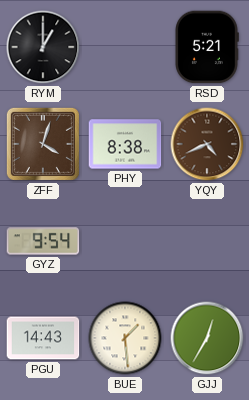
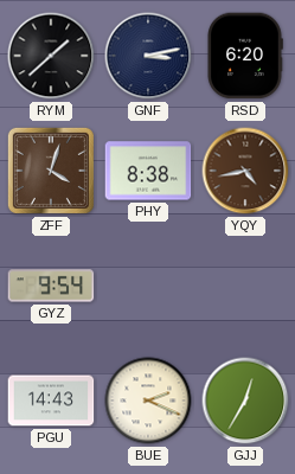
RYM: 1:00 -> 1:38
GNF: none -> 3:13
RSD: 5:21 -> 6:20
YQY: 4:41 -> 4:43
BUE: 1:29 -> 2:19
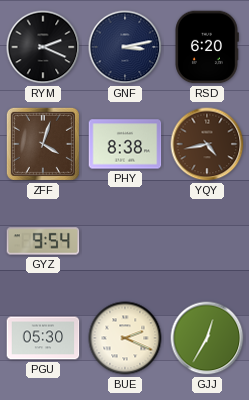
RYM: 1:38 -> 2:19
PGU: 14:43 -> 05:30
